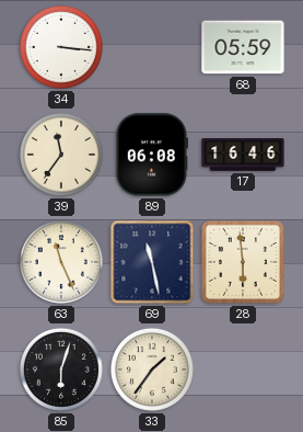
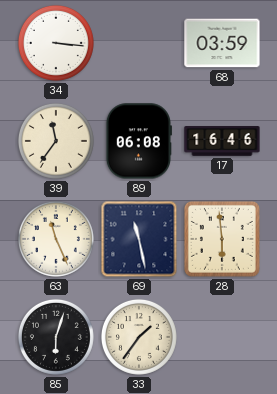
68: 05:59 -> 03:59
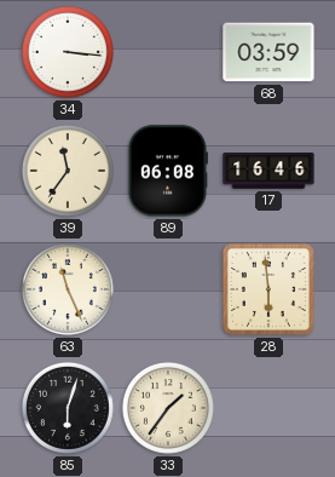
69: 11:28 -> none
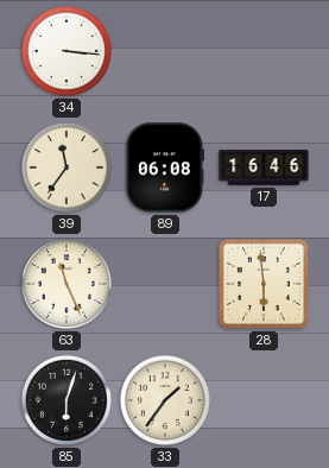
68: 03:59 -> none
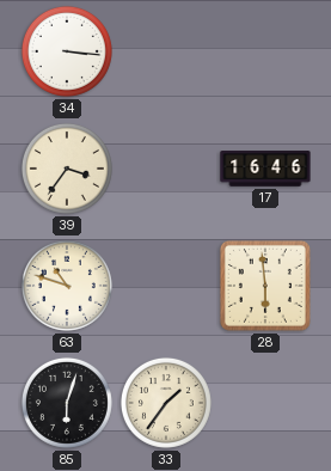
39: 11:36 -> 3:36
89: 06:08 -> none
63: 11:26 -> 10:48
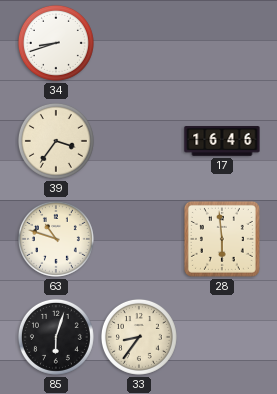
34: 3:16 -> 8:42
33: 1:36 -> 8:36
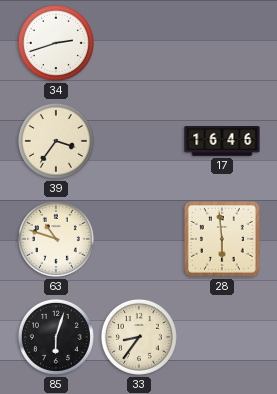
34: 8:42 -> 2:42
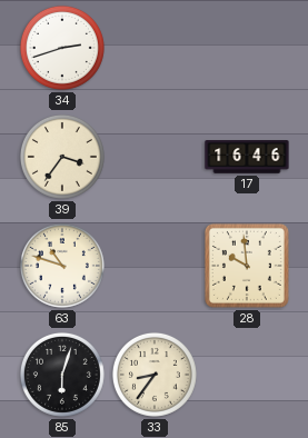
28: 5:59 -> 9:59
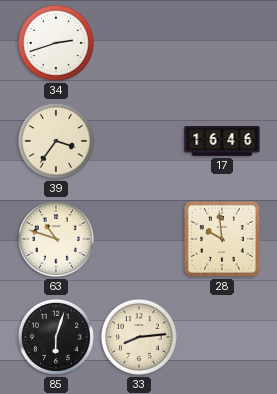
33: 8:36 -> 8:14
